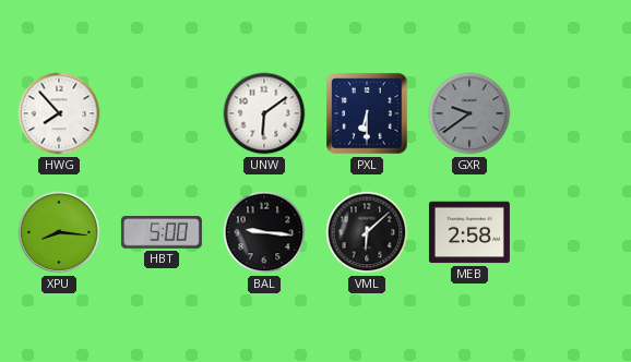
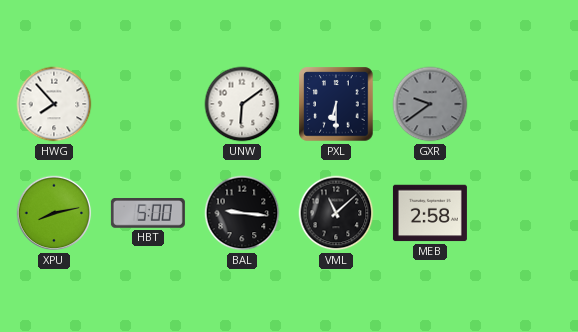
XPU: 8:16 -> 8:13
VML: 6:08 -> 11:08
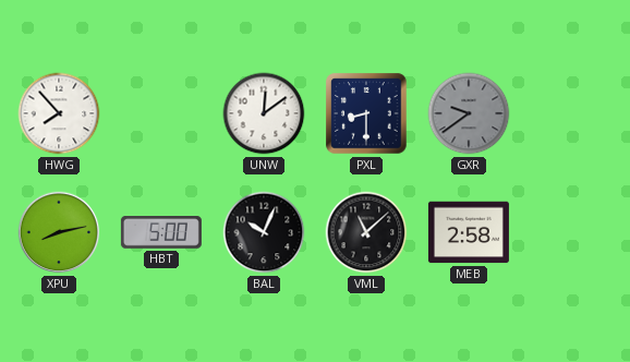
UNW: 6:09 -> 12:09
PXL: 6:30 -> 8:30
BAL: 9:16 -> 10:04
